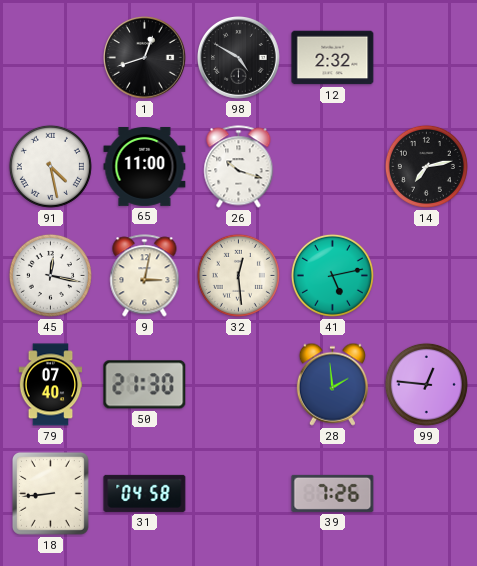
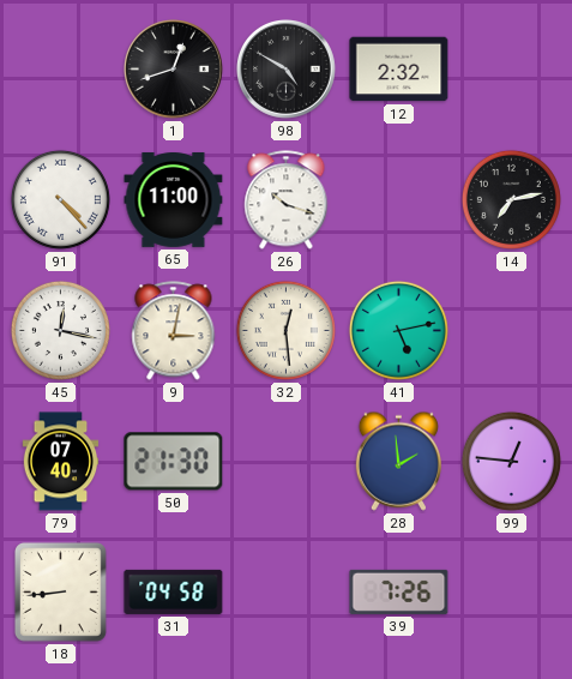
91: 4:28 -> 4:23
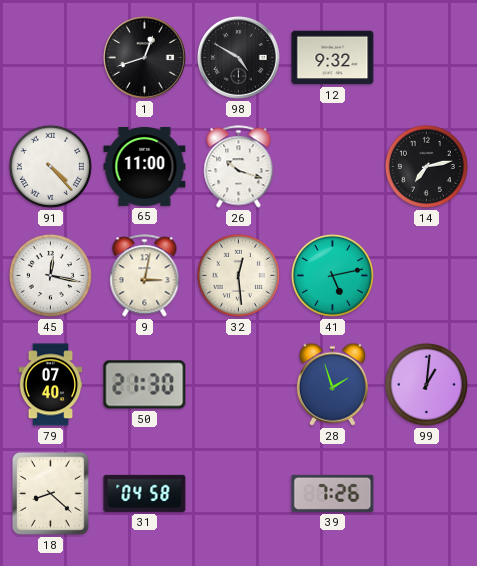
12: 2:32 -> 9:32
28: 1:59 -> 1:57
99: 12:46 -> 1:01
18: 8:44 -> 8:22
